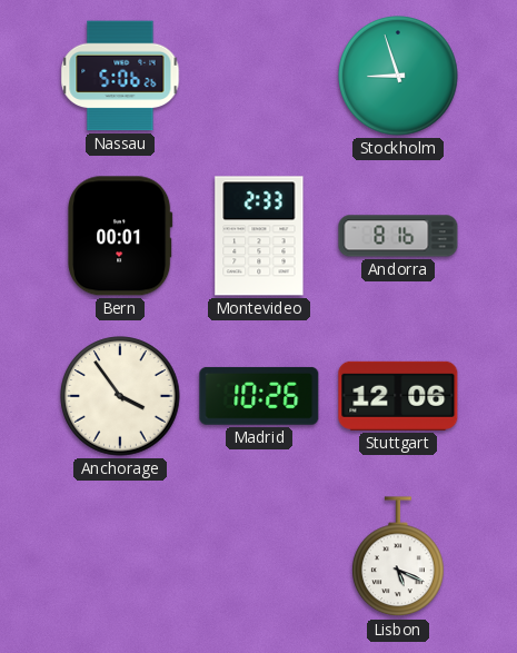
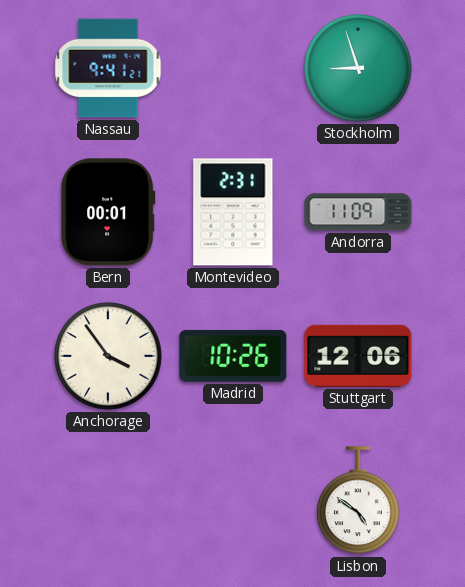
Nassau: 5:06 -> 9:41
Montevideo: 2:33 -> 2:31
Andorra: 8:16 -> 11:09
Lisbon: 5:19 -> 4:51
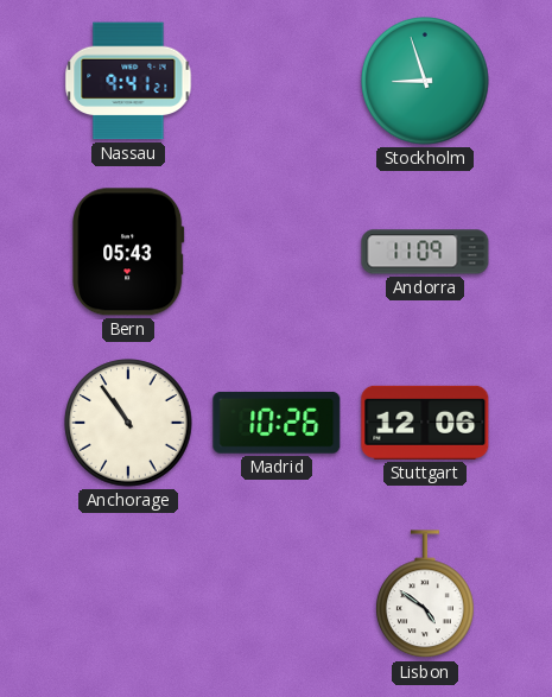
Bern: 00:01 -> 05:43
Montevideo: 2:31 -> none
Anchorage: 3:54 -> 10:54
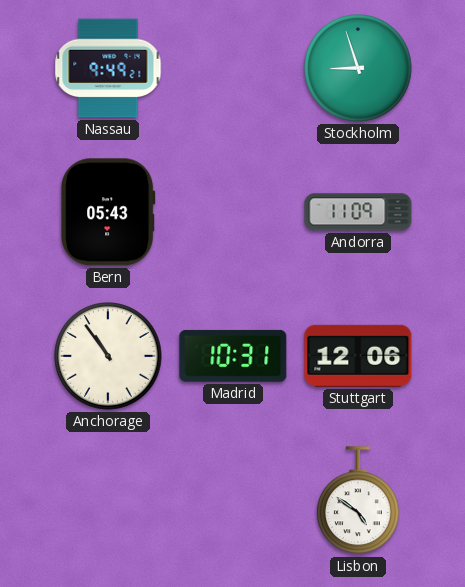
Nassau: 9:41 -> 9:49
Madrid: 10:26 -> 10:31
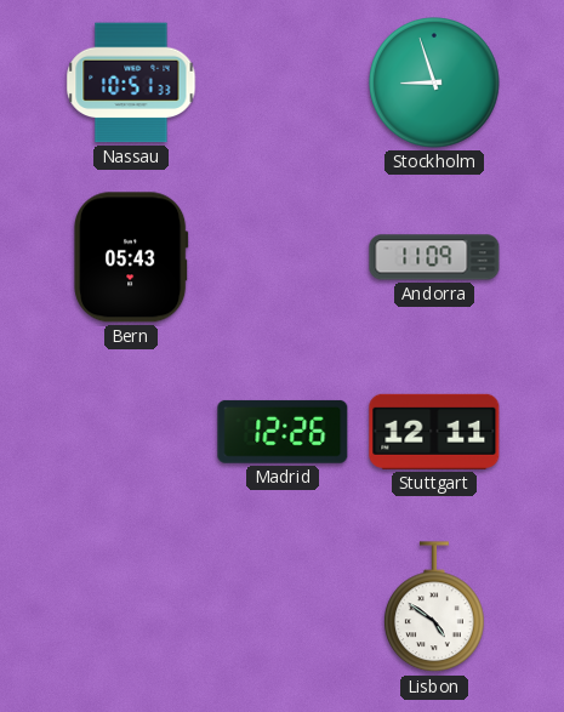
Nassau: 9:49 -> 10:51
Anchorage: 10:54 -> none
Madrid: 10:31 -> 12:26
Stuttgart: 12:06 -> 12:11
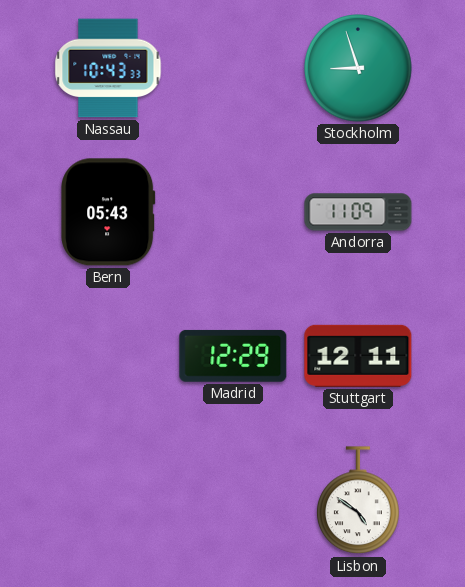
Nassau: 10:51 -> 10:43
Madrid: 12:26 -> 12:29
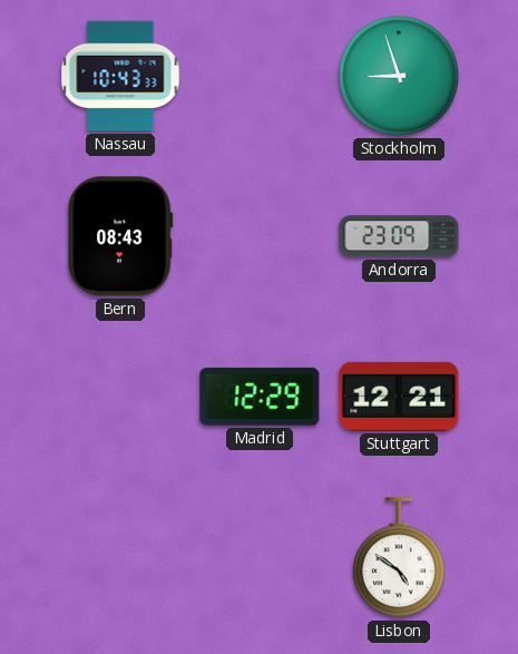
Bern: 05:43 -> 08:43
Andorra: 11:09 -> 23:09
Stuttgart: 12:11 -> 12:21
